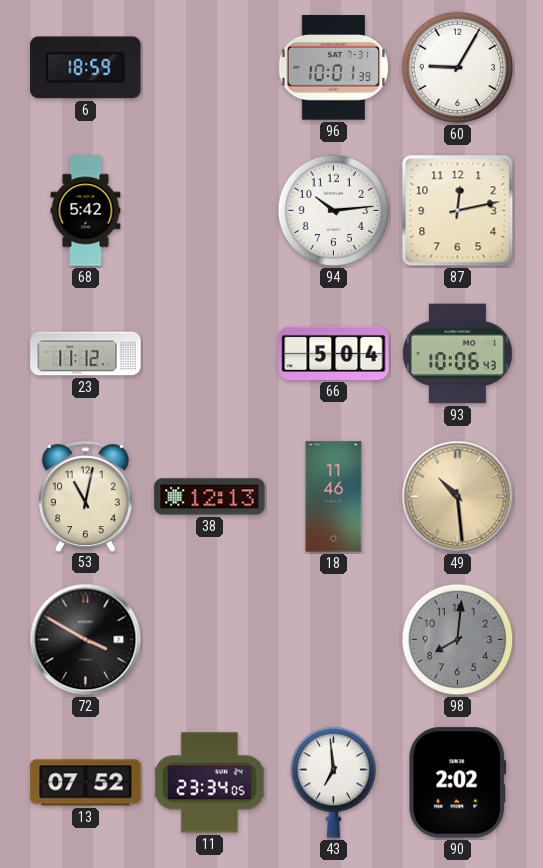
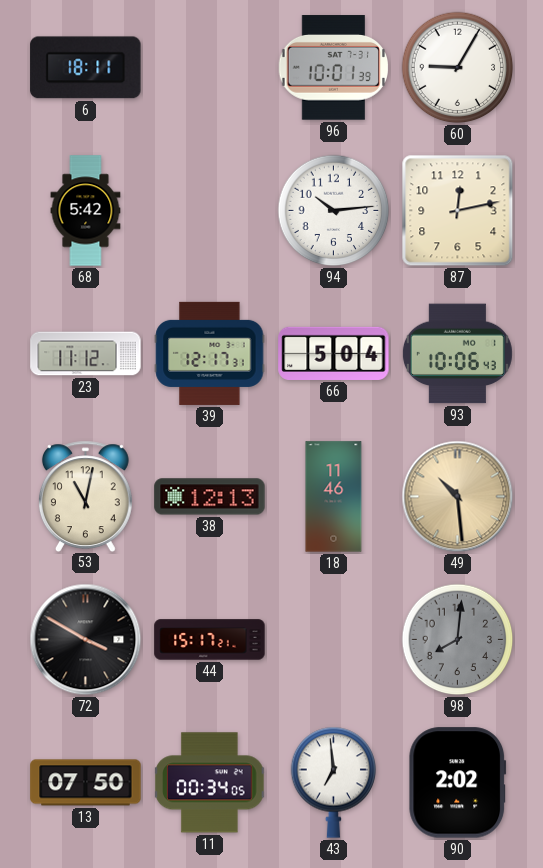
6: 18:59 -> 18:11
39: none -> 12:17
44: none -> 15:17
13: 07:52 -> 07:50
11: 23:34 -> 00:34
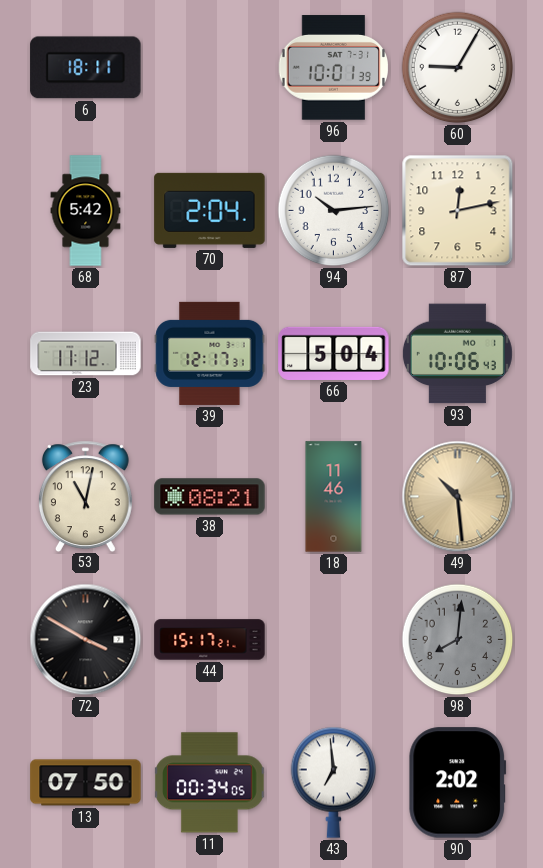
70: none -> 2:04
38: 12:13 -> 08:21
